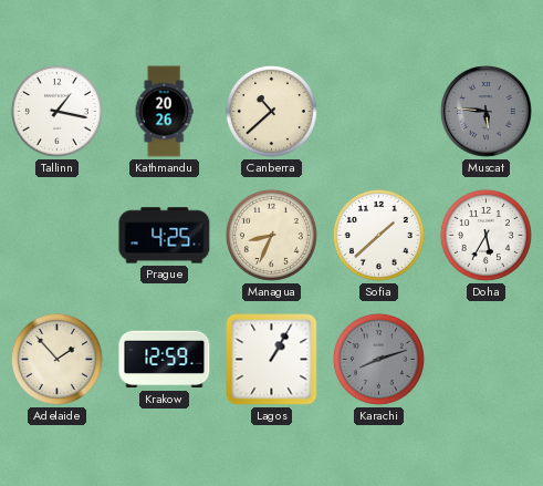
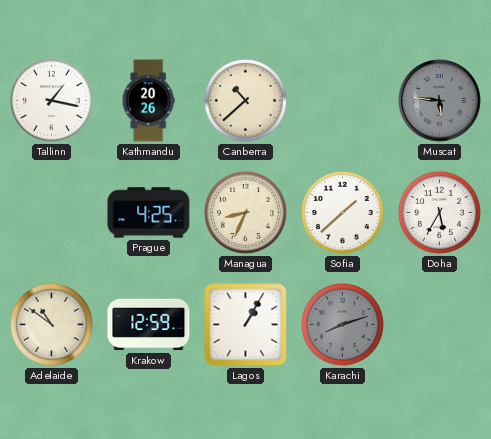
Adelaide: 1:53 -> 10:51
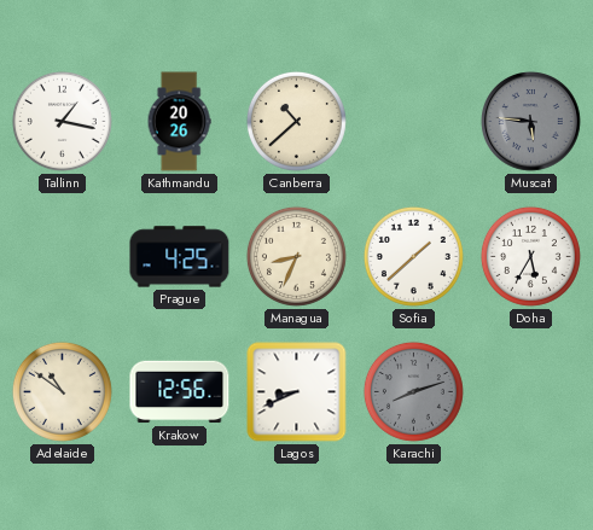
Krakow: 12:59 -> 12:56
Lagos: 1:05 -> 8:41
